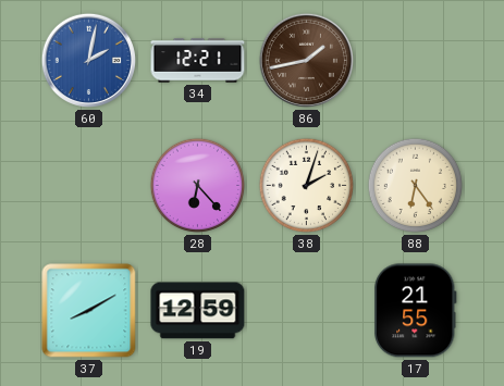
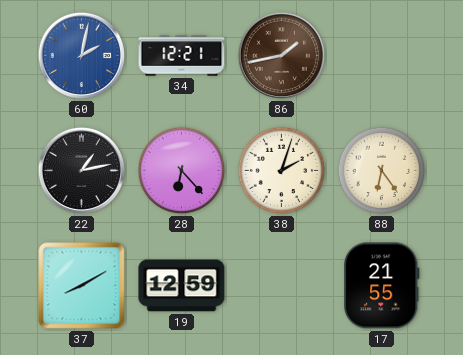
22: none -> 1:13
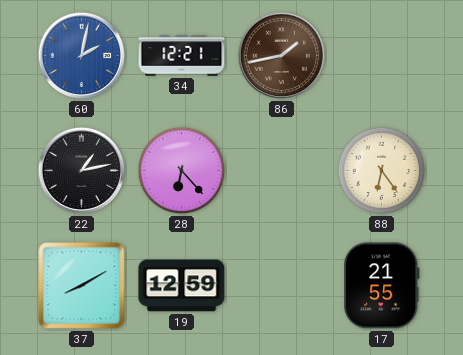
38: 2:03 -> none
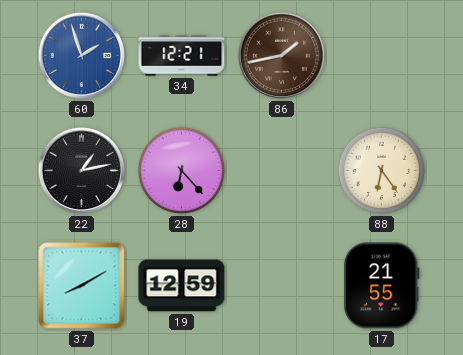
60: 2:02 -> 1:57
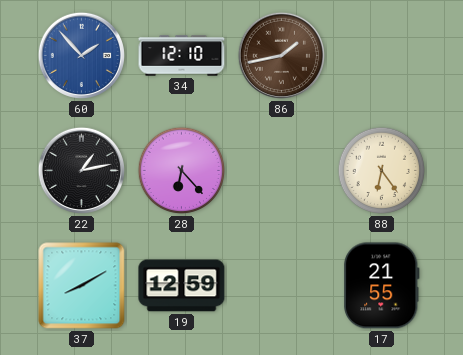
60: 1:57 -> 1:53
34: 12:21 -> 12:10
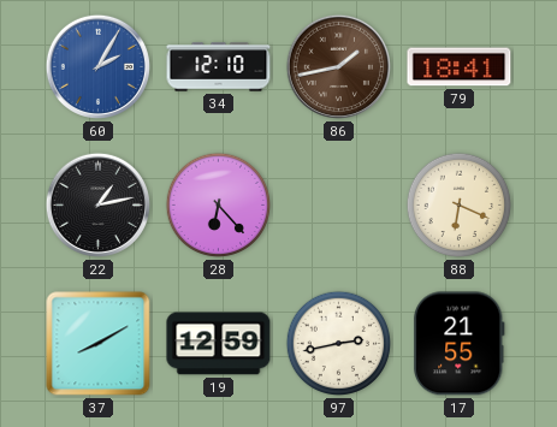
60: 1:53 -> 2:05
79: none -> 18:41
88: 6:24 -> 6:19
97: none -> 2:43
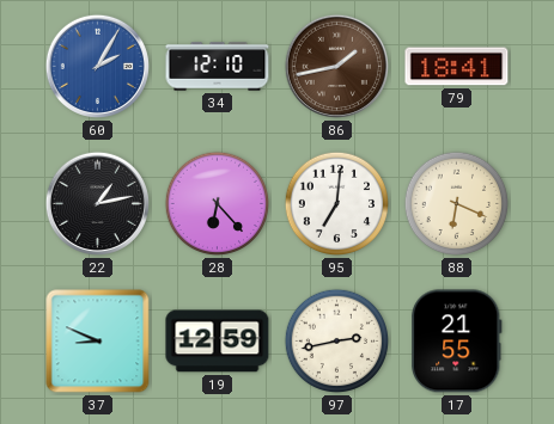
95: none -> 7:01
37: 8:10 -> 8:49
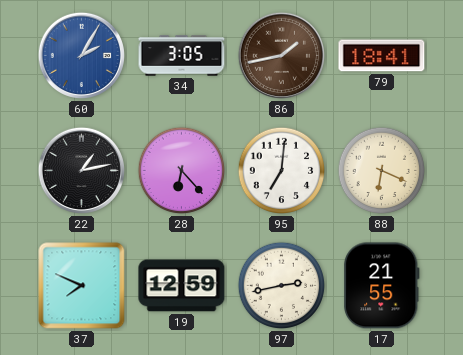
34: 12:10 -> 3:05
37: 8:49 -> 7:49
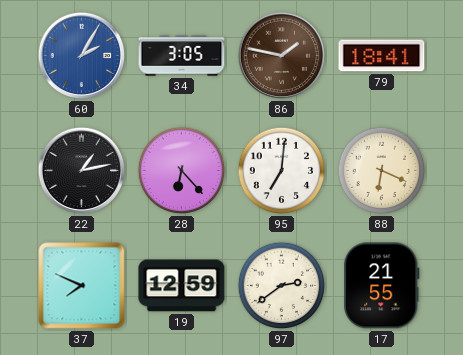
86: 1:43 -> 1:47
97: 2:43 -> 2:39
